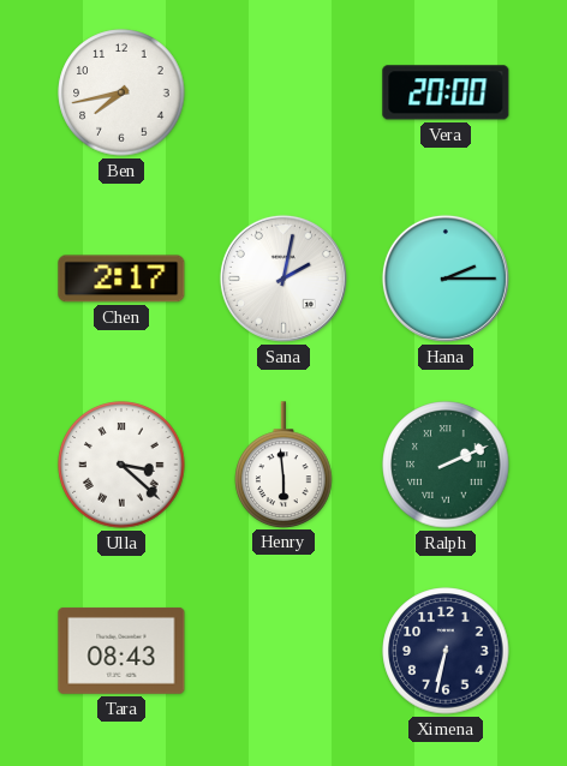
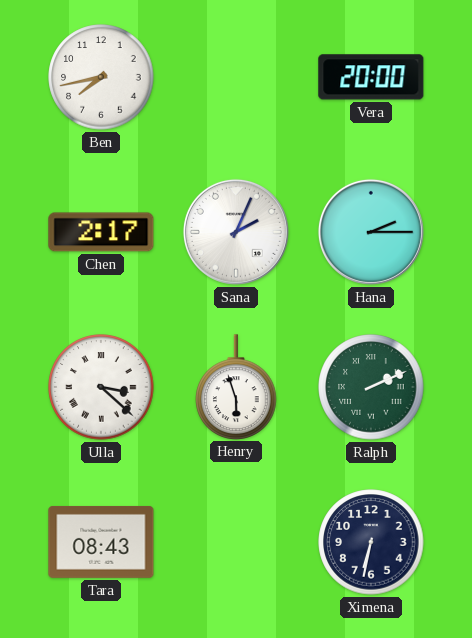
Sana: 2:02 -> 2:04
Henry: 5:59 -> 5:57
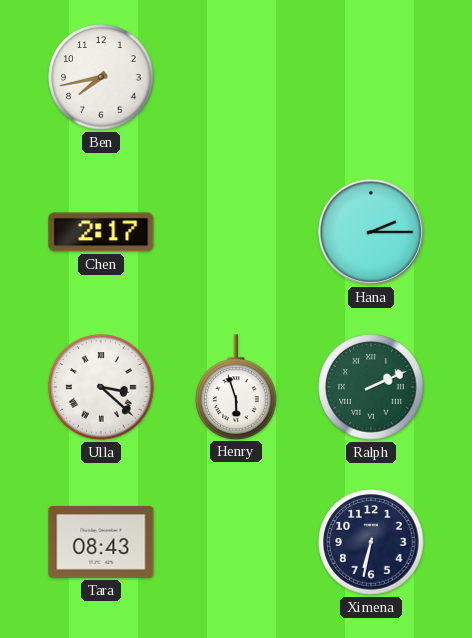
Vera: 20:00 -> none
Sana: 2:04 -> none
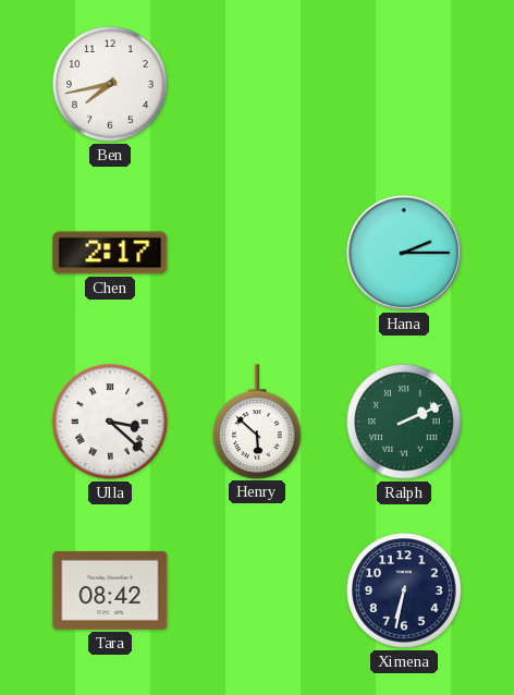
Henry: 5:57 -> 5:52
Tara: 08:43 -> 08:42
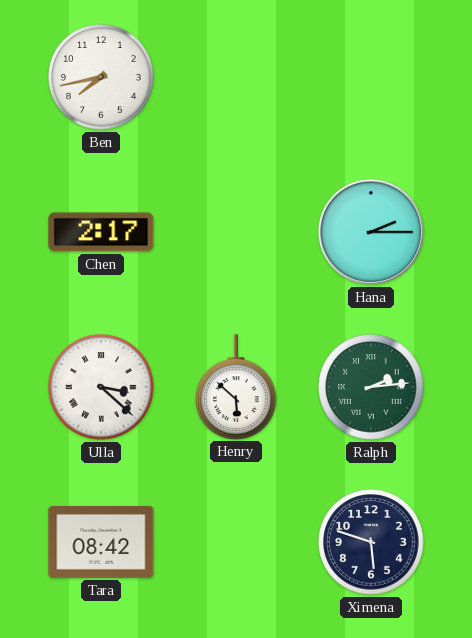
Ralph: 2:11 -> 2:14
Ximena: 6:32 -> 5:48
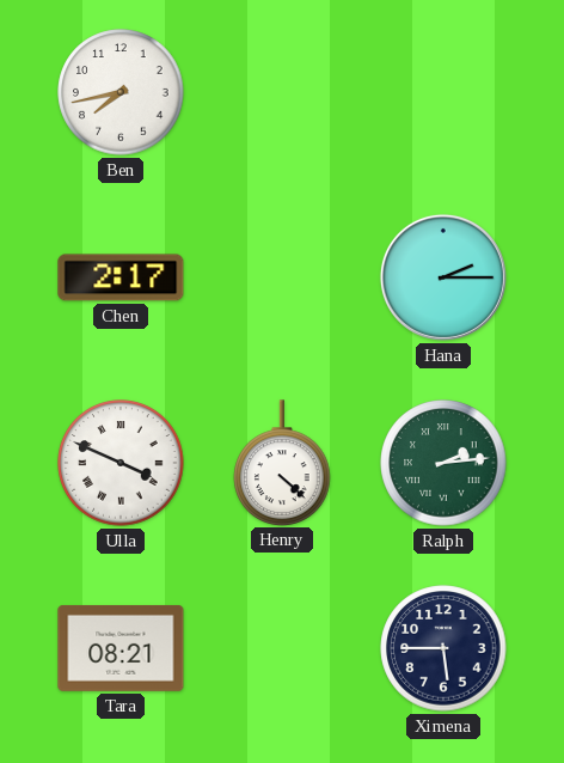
Ulla: 3:22 -> 3:49
Henry: 5:52 -> 4:22
Tara: 08:42 -> 08:21
Ximena: 5:48 -> 5:45
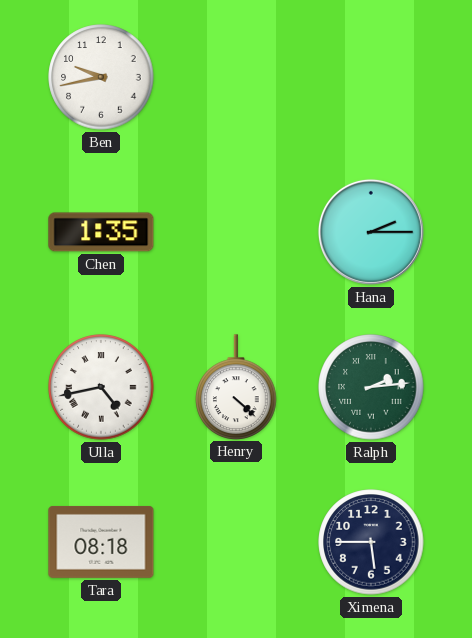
Ben: 7:43 -> 9:43
Chen: 2:17 -> 1:35
Ulla: 3:49 -> 4:43
Tara: 08:21 -> 08:18
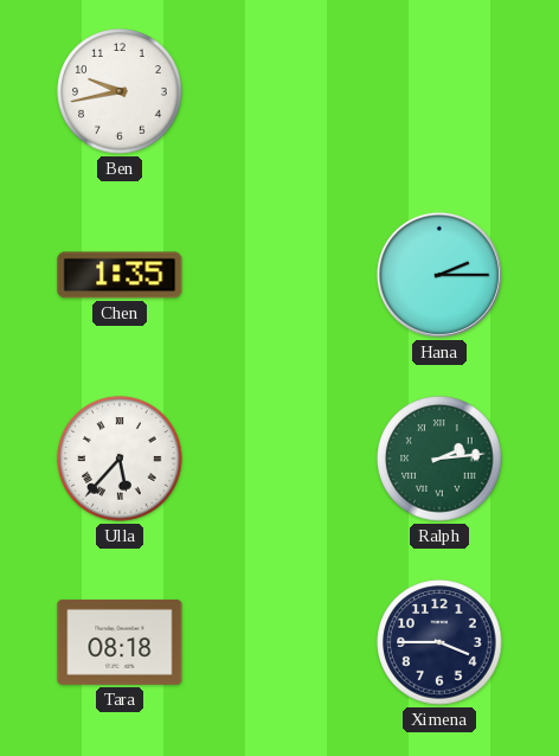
Ulla: 4:43 -> 5:37
Henry: 4:22 -> none
Ximena: 5:45 -> 3:45
